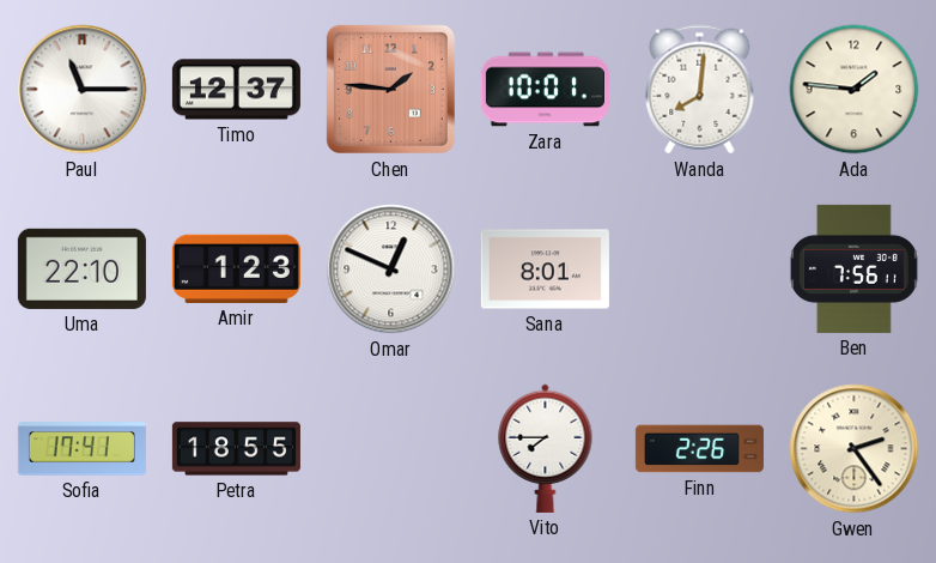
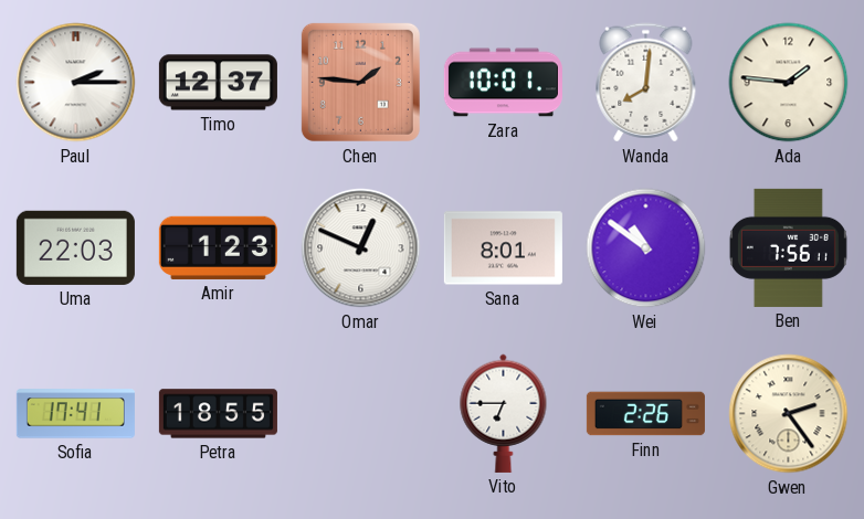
Paul: 11:15 -> 2:15
Uma: 22:10 -> 22:03
Wei: none -> 10:51
Vito: 7:45 -> 6:45
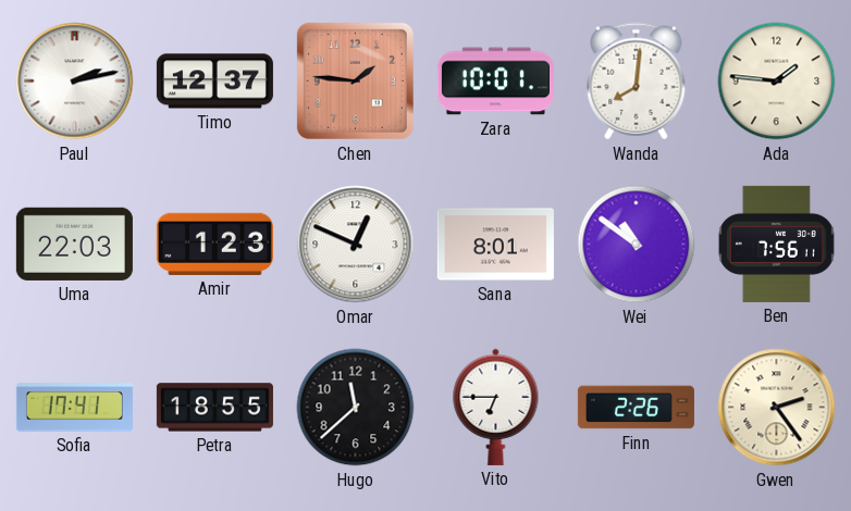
Paul: 2:15 -> 2:13
Hugo: none -> 11:38
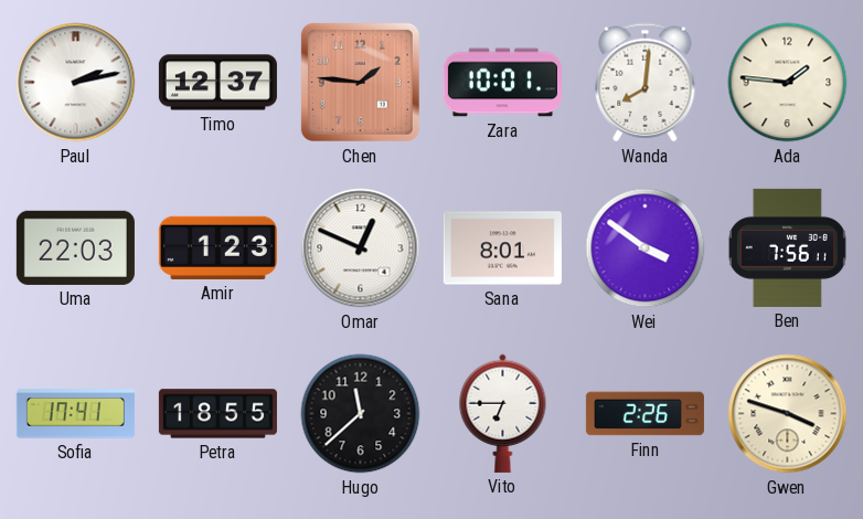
Wei: 10:51 -> 3:51
Gwen: 2:24 -> 3:48
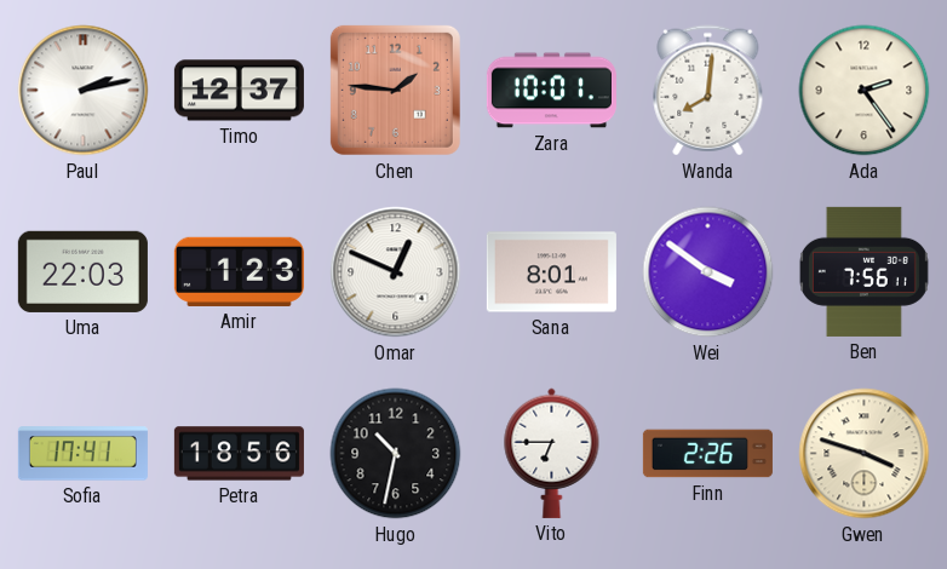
Ada: 1:46 -> 2:24
Petra: 18:55 -> 18:56
Hugo: 11:38 -> 10:32
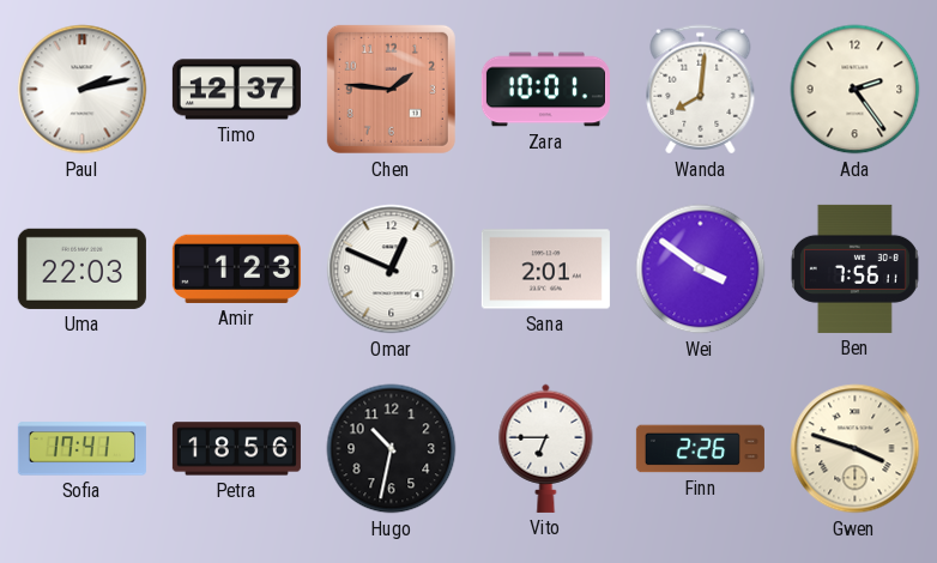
Sana: 8:01 -> 2:01
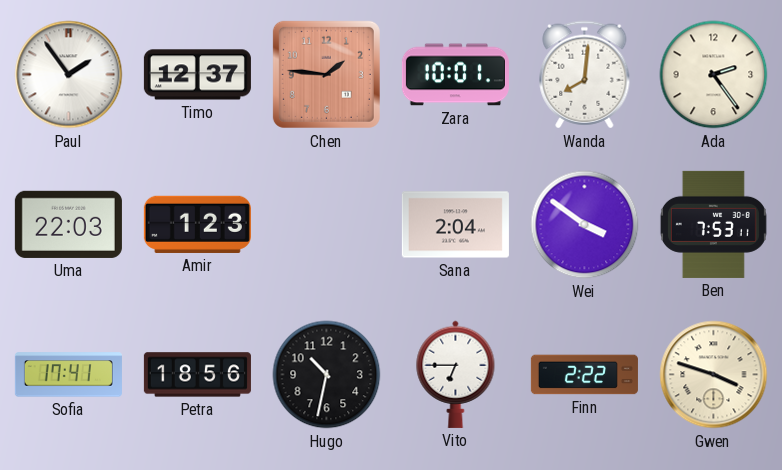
Paul: 2:13 -> 1:54
Omar: 12:49 -> none
Sana: 2:01 -> 2:04
Ben: 7:56 -> 7:53
Finn: 2:26 -> 2:22
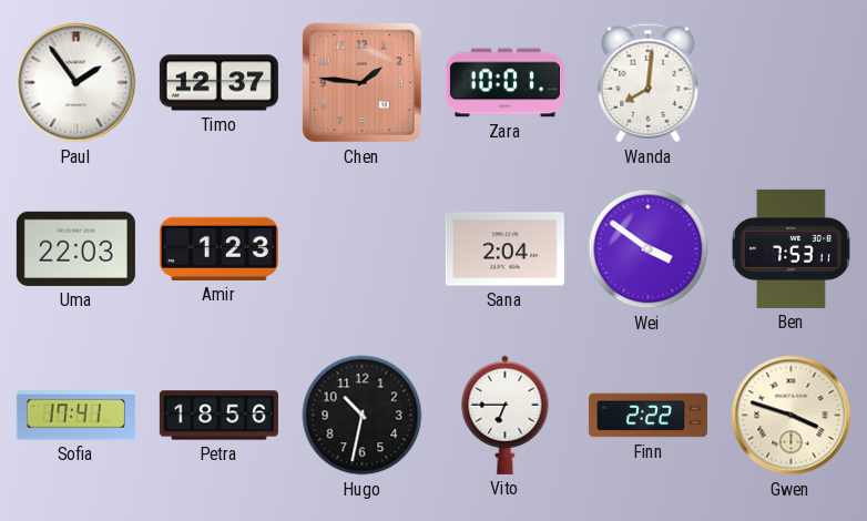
Ada: 2:24 -> none
